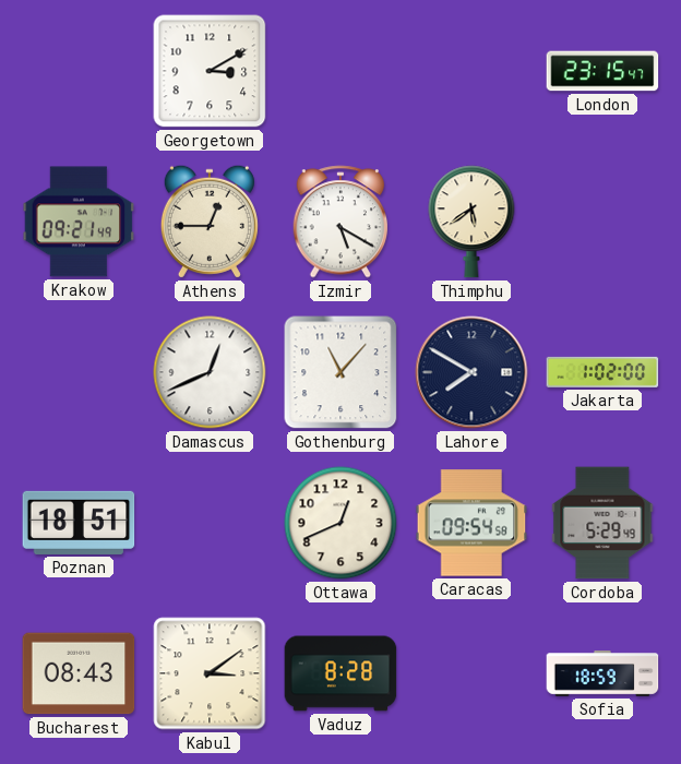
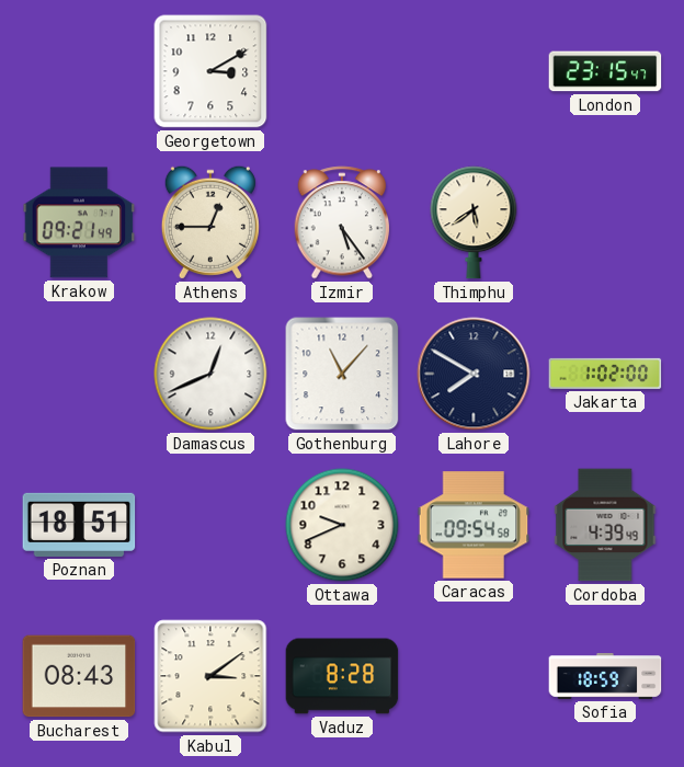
Izmir: 5:20 -> 5:24
Ottawa: 12:41 -> 9:41
Cordoba: 5:29 -> 4:39
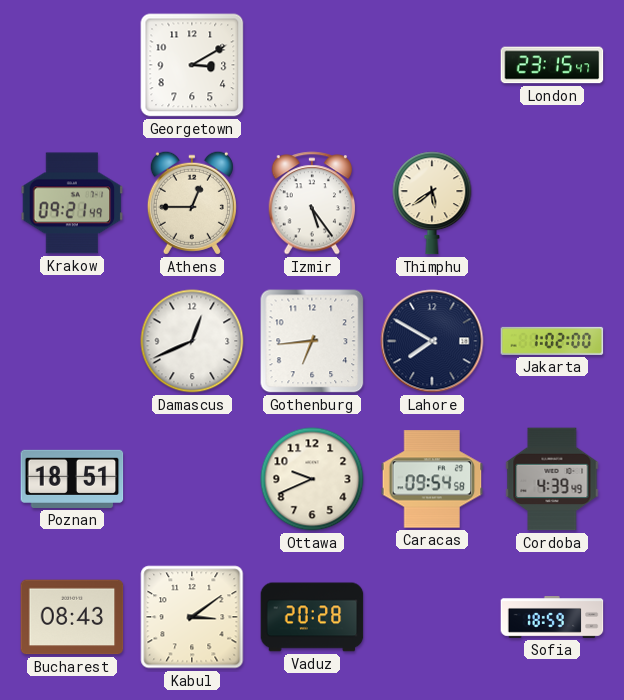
Gothenburg: 11:07 -> 6:44
Vaduz: 8:28 -> 20:28
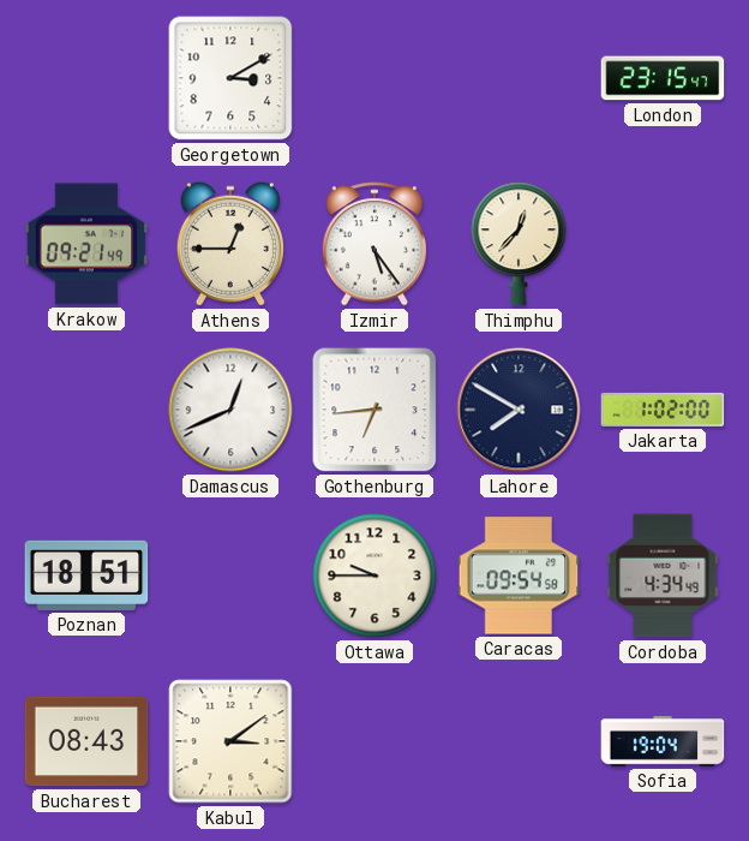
Thimphu: 5:39 -> 12:37
Ottawa: 9:41 -> 9:45
Cordoba: 4:39 -> 4:34
Vaduz: 20:28 -> none
Sofia: 18:59 -> 19:04
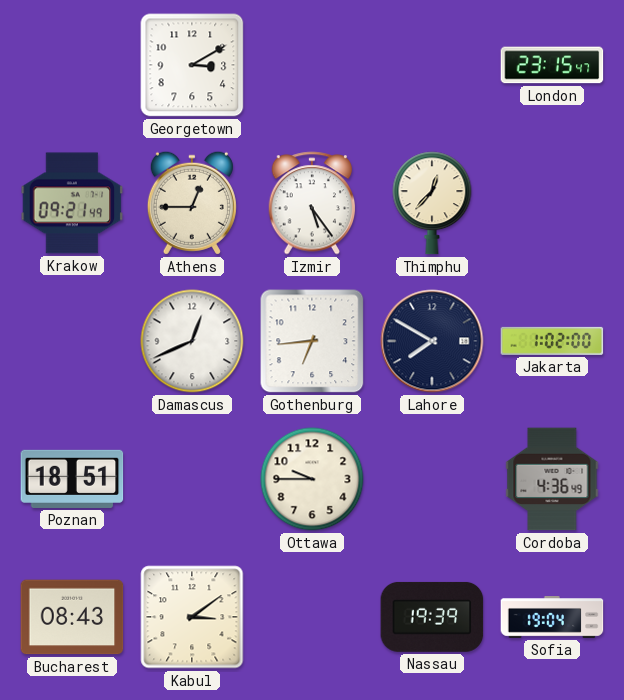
Caracas: 09:54 -> none
Cordoba: 4:34 -> 4:36
Nassau: none -> 19:39
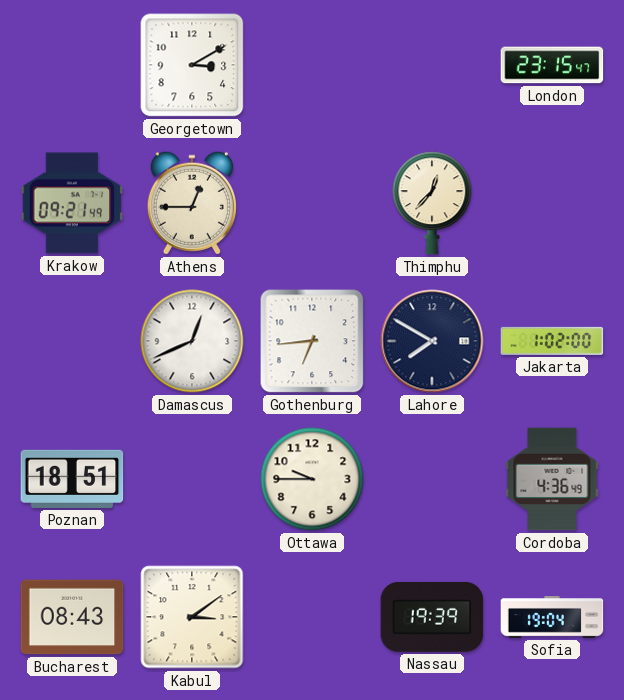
Izmir: 5:24 -> none
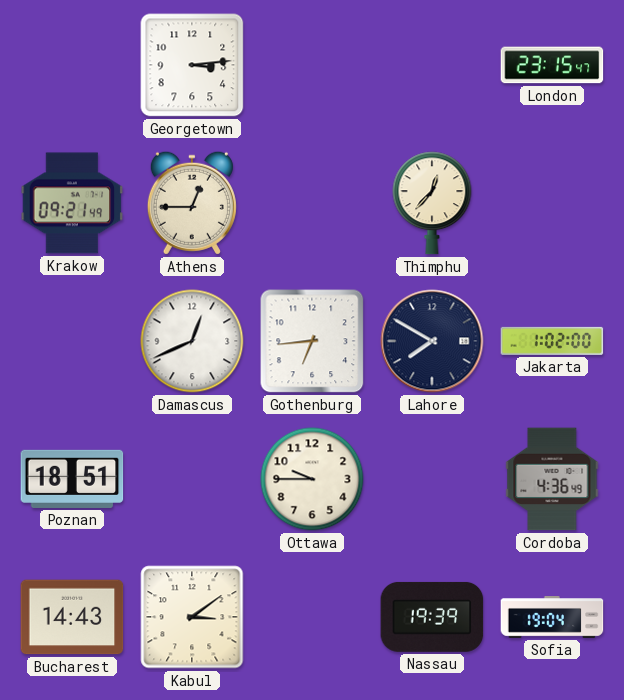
Georgetown: 3:10 -> 3:14
Bucharest: 08:43 -> 14:43
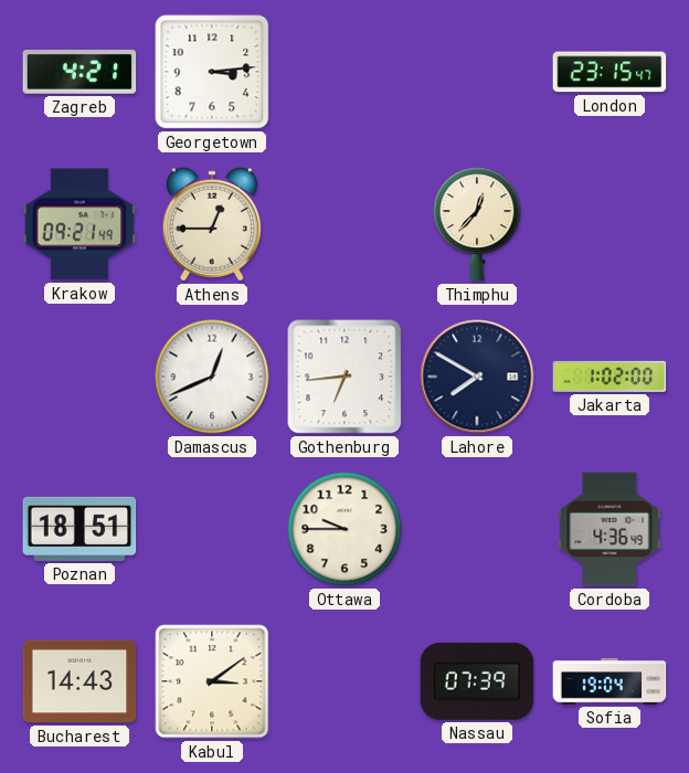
Zagreb: none -> 4:21
Nassau: 19:39 -> 07:39
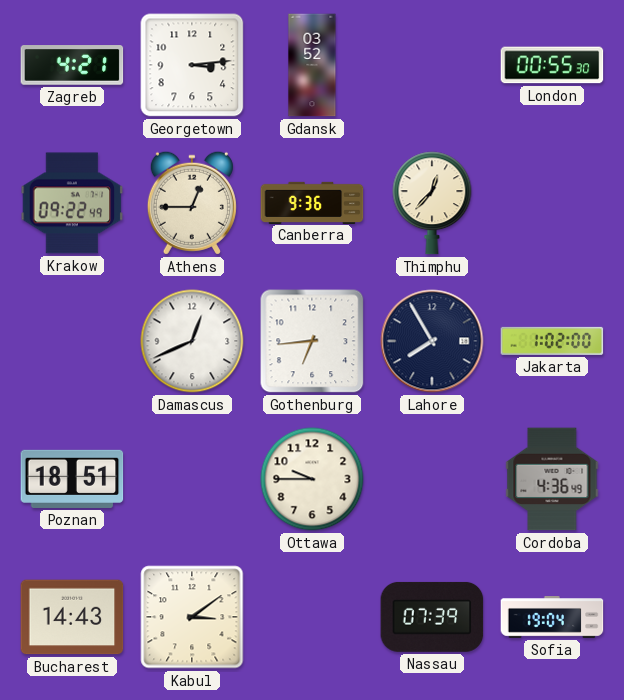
Gdansk: none -> 03:52
London: 23:15 -> 00:55
Krakow: 09:21 -> 09:22
Canberra: none -> 9:36
Lahore: 7:50 -> 7:55
